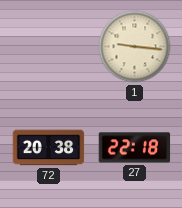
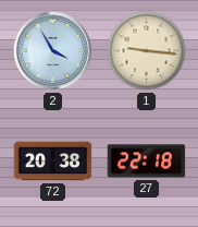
2: none -> 3:55
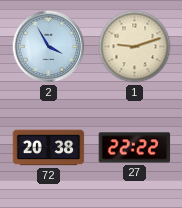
1: 9:16 -> 9:12
27: 22:18 -> 22:22
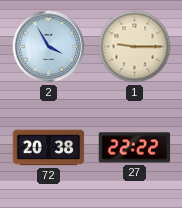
1: 9:12 -> 9:15
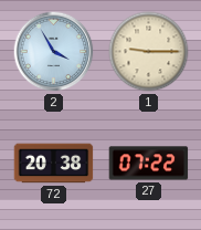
27: 22:22 -> 07:22
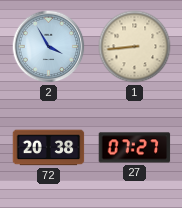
1: 9:15 -> 8:44
27: 07:22 -> 07:27
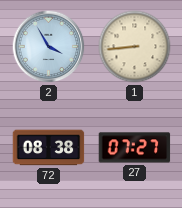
72: 20:38 -> 08:38
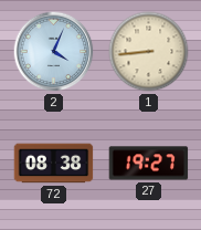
2: 3:55 -> 4:04
27: 07:27 -> 19:27
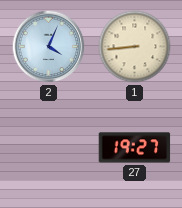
72: 08:38 -> none
